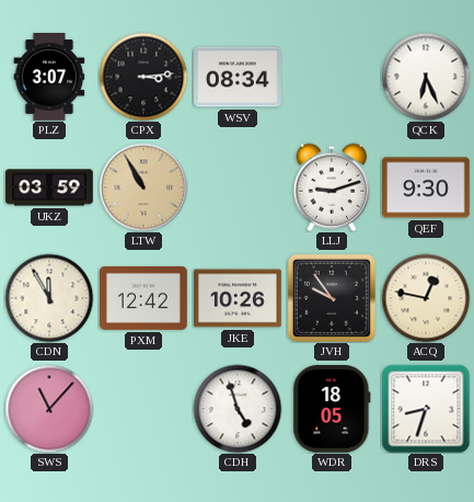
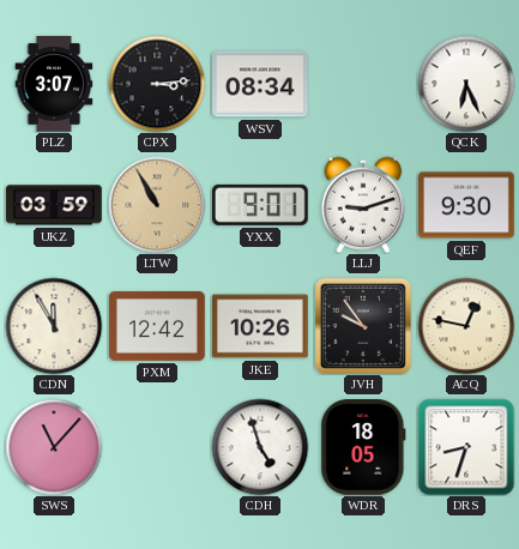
YXX: none -> 9:01
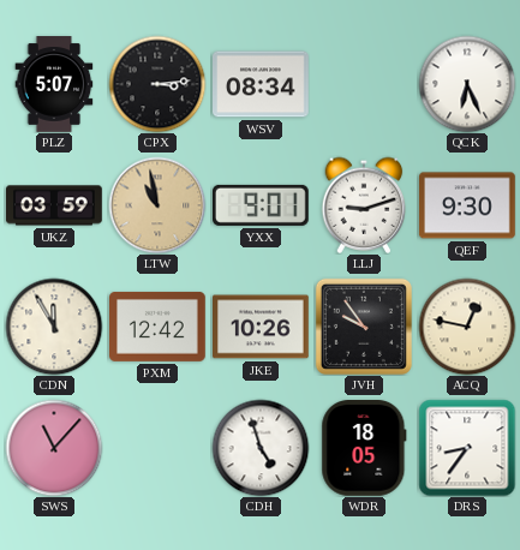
PLZ: 3:07 -> 5:07
LTW: 10:55 -> 10:58
DRS: 8:33 -> 8:36
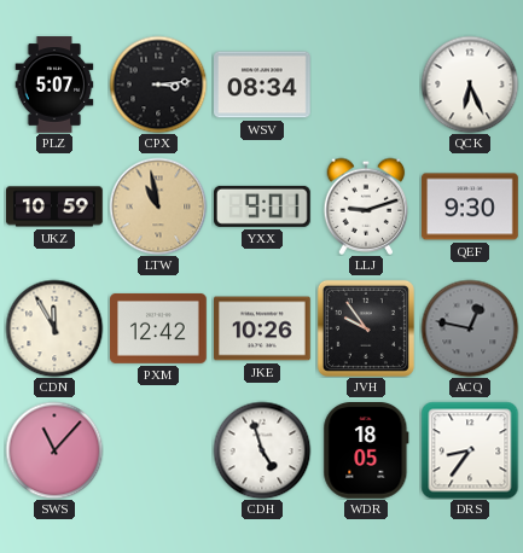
UKZ: 03:59 -> 10:59
ACQ dial: cream -> grey
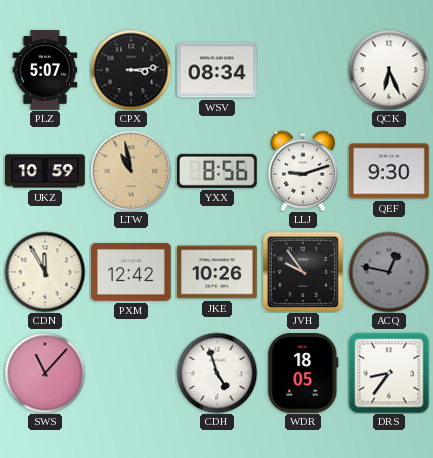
YXX: 9:01 -> 8:56
